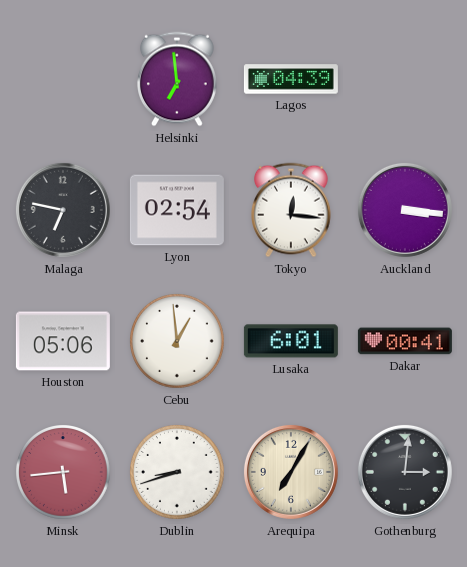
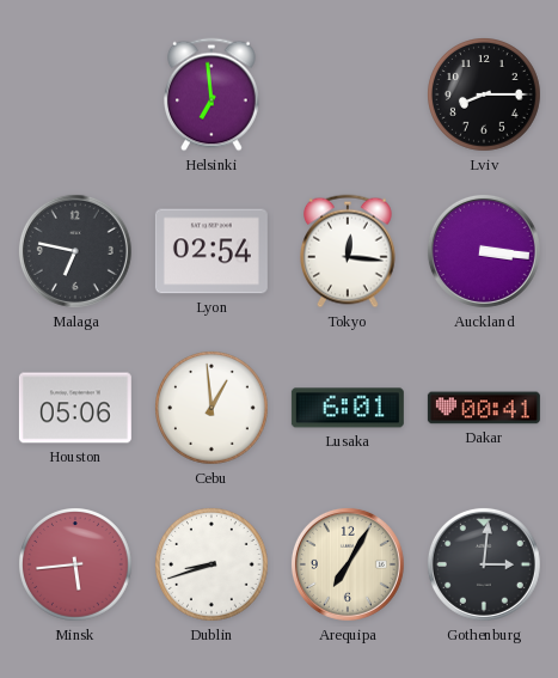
Lagos: 04:39 -> none
Lviv: none -> 8:15
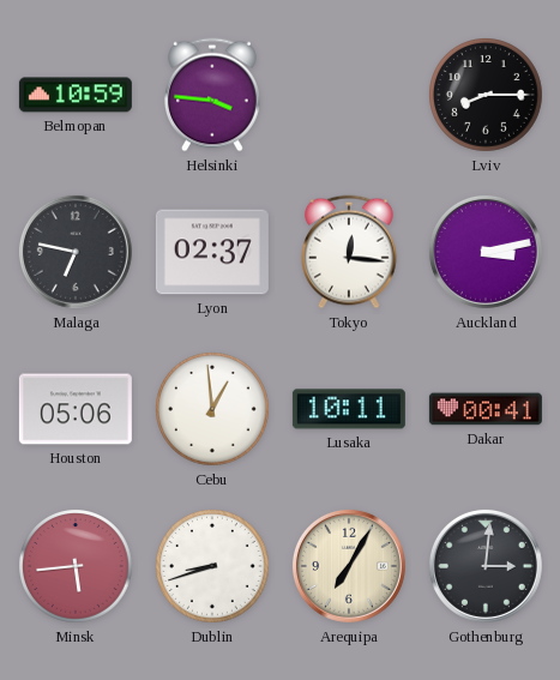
Belmopan: none -> 10:59
Helsinki: 6:59 -> 3:46
Lyon: 02:54 -> 02:37
Auckland: 3:16 -> 3:13
Lusaka: 6:01 -> 10:11
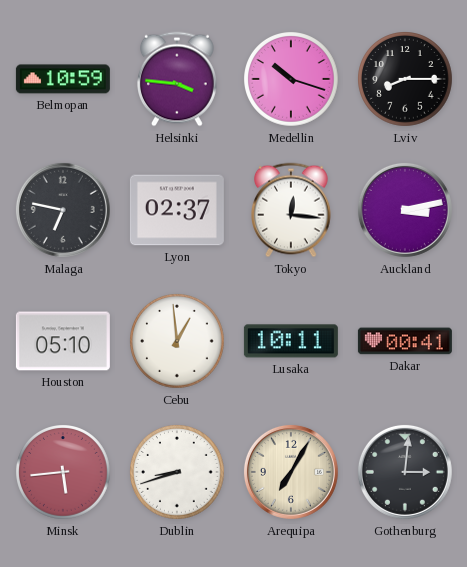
Medellin: none -> 10:18
Houston: 05:06 -> 05:10
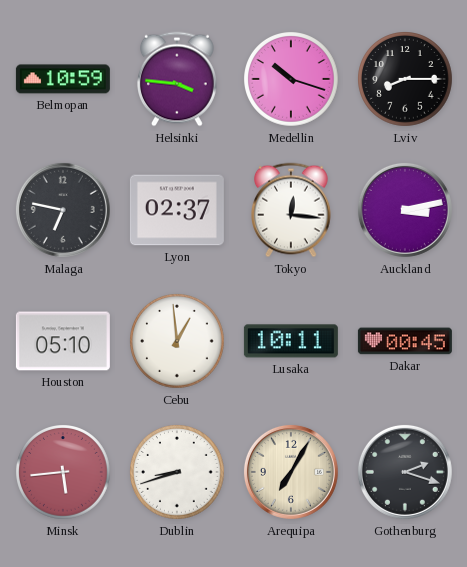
Dakar: 00:41 -> 00:45
Gothenburg: 3:01 -> 2:18
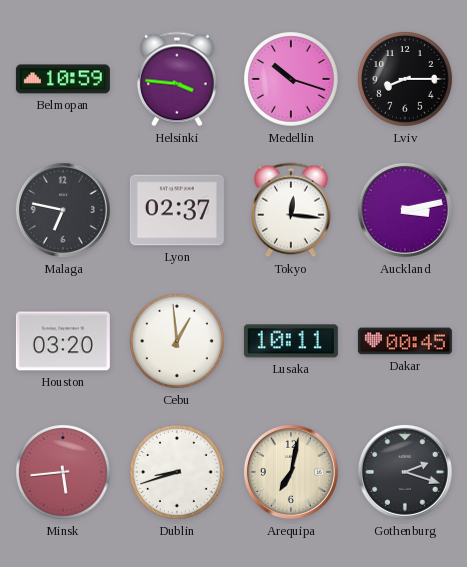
Houston: 05:10 -> 03:20
Arequipa: 7:05 -> 7:02
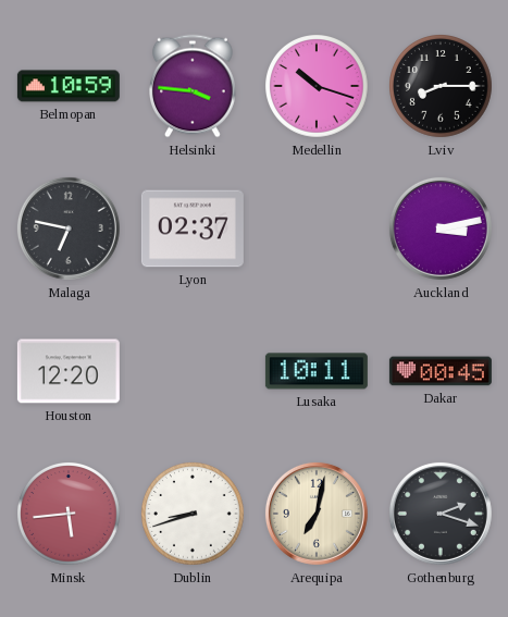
Tokyo: 12:16 -> none
Houston: 03:20 -> 12:20
Cebu: 12:59 -> none
